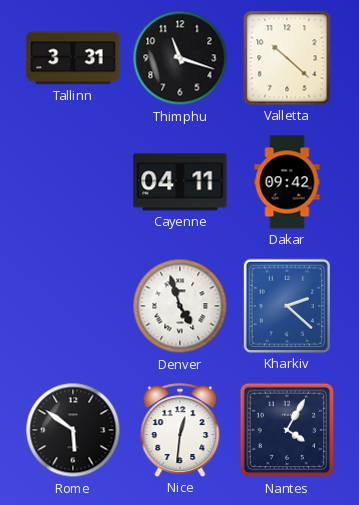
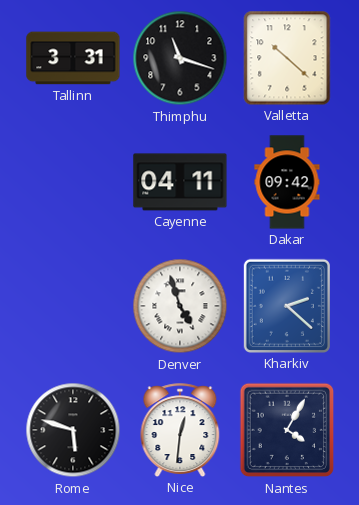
Rome: 5:51 -> 5:48
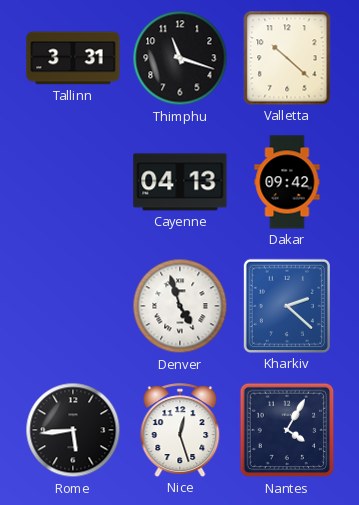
Cayenne: 04:11 -> 04:13
Rome: 5:48 -> 5:44
Nice: 12:31 -> 12:27
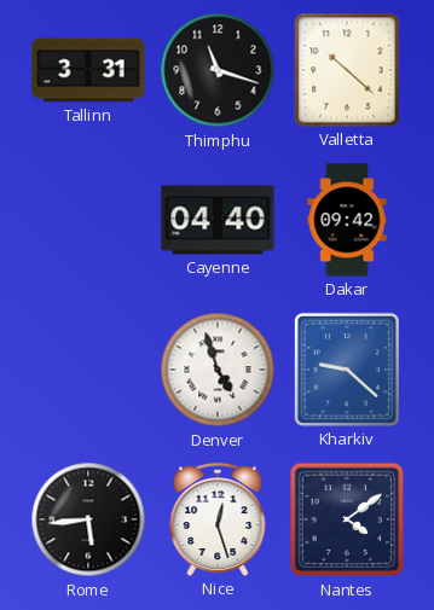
Cayenne: 04:13 -> 04:40
Kharkiv: 2:22 -> 9:22
Nantes: 4:05 -> 4:09
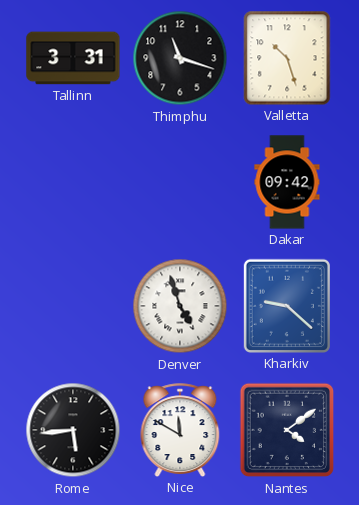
Valletta: 10:22 -> 10:27
Cayenne: 04:40 -> none
Nice: 12:27 -> 11:50
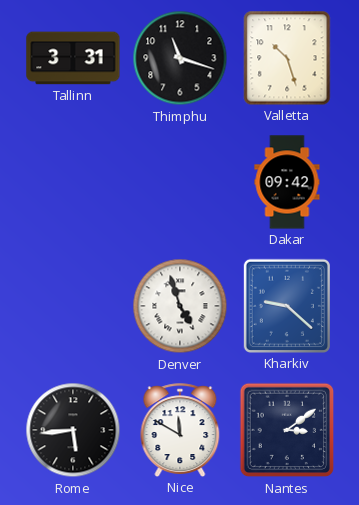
Nantes: 4:09 -> 3:09
